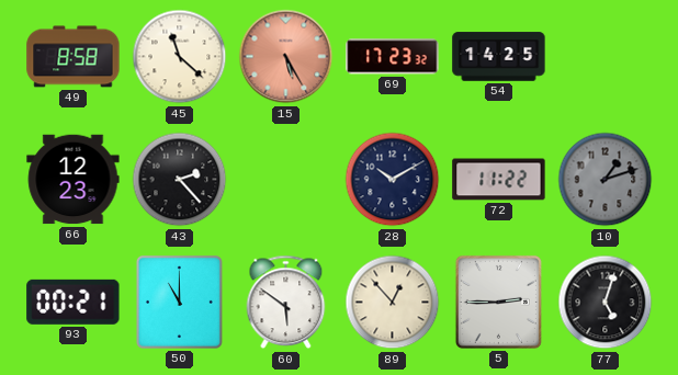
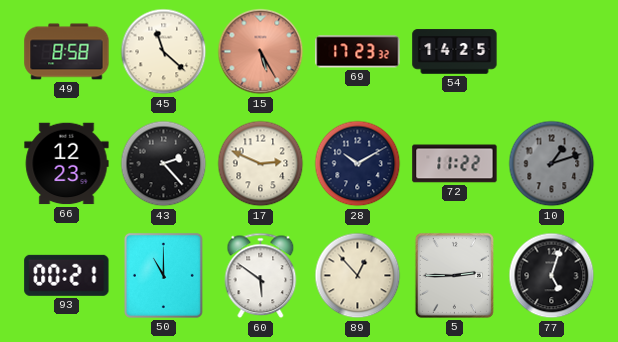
17: none -> 2:49
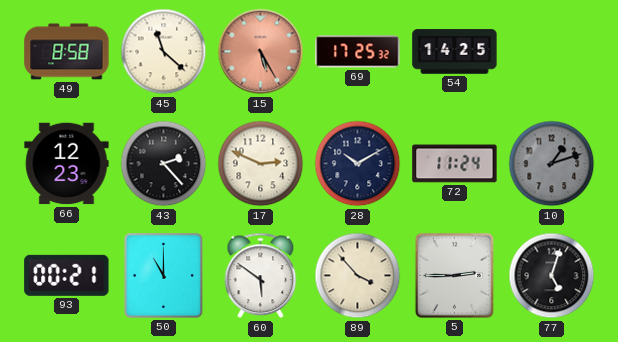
69: 17:23 -> 17:25
72: 11:22 -> 11:24
89: 12:53 -> 3:53
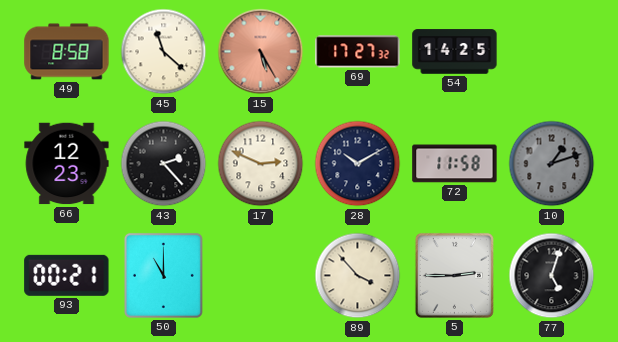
69: 17:25 -> 17:27
72: 11:24 -> 11:58
60: 5:51 -> none
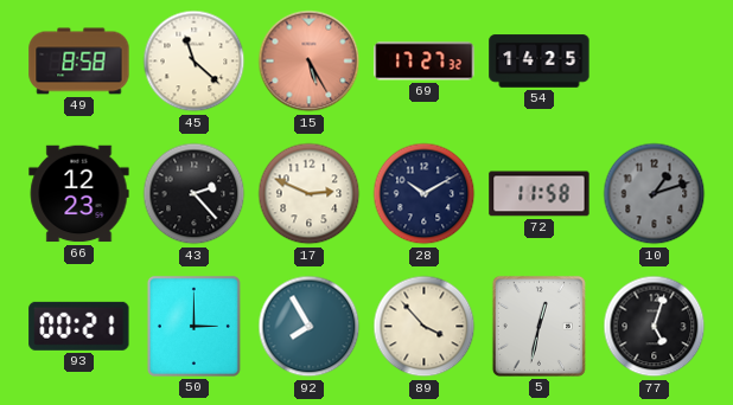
50: 11:00 -> 3:00
92: none -> 7:55
5: 2:45 -> 12:32
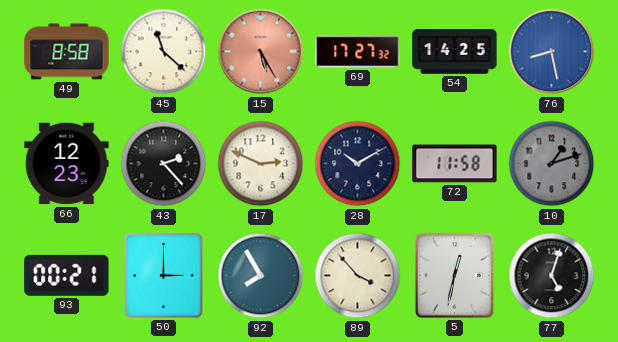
76: none -> 8:28
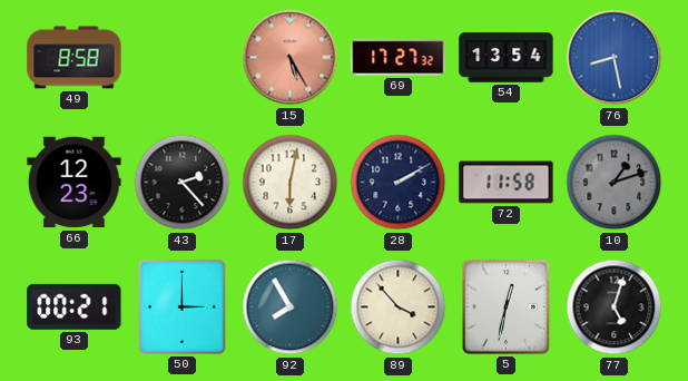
45: 11:22 -> none
54: 14:25 -> 13:54
17: 2:49 -> 6:02
28: 10:10 -> 2:10
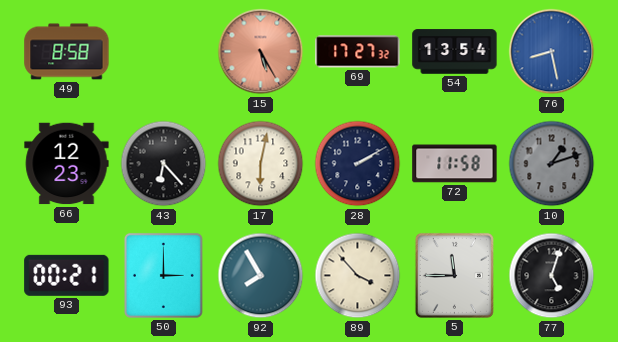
43: 2:23 -> 6:23
5: 12:32 -> 11:45
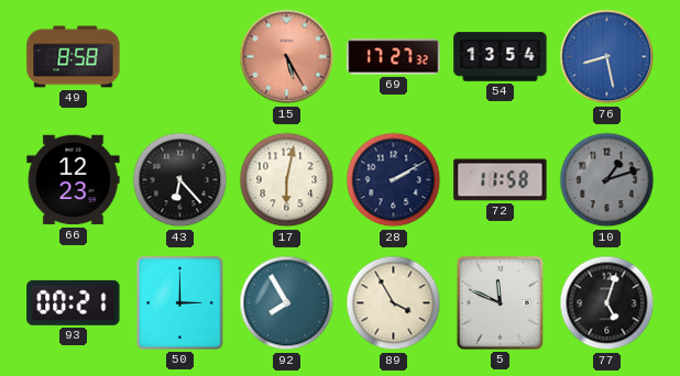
89: 3:53 -> 3:55
5: 11:45 -> 11:49
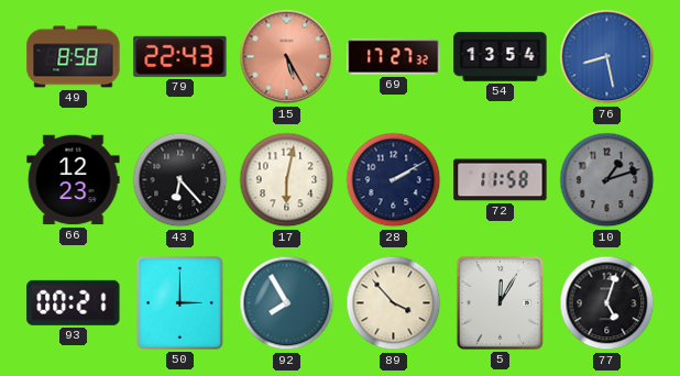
79: none -> 22:43
89: 3:55 -> 3:53
5: 11:49 -> 12:05
